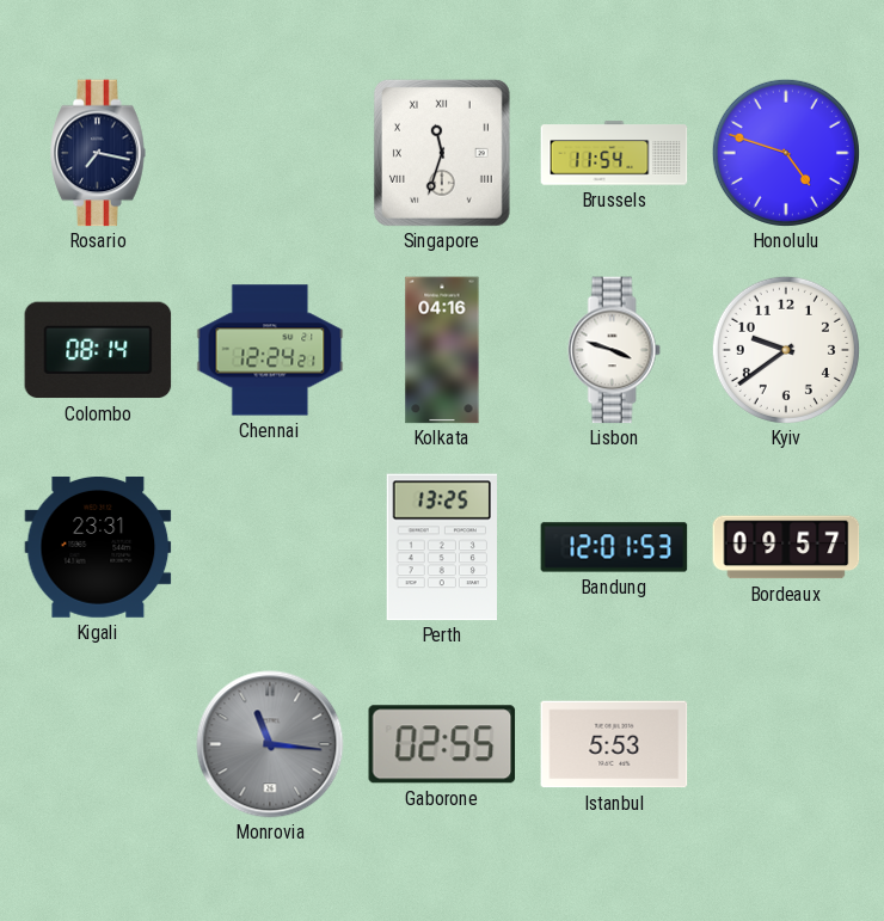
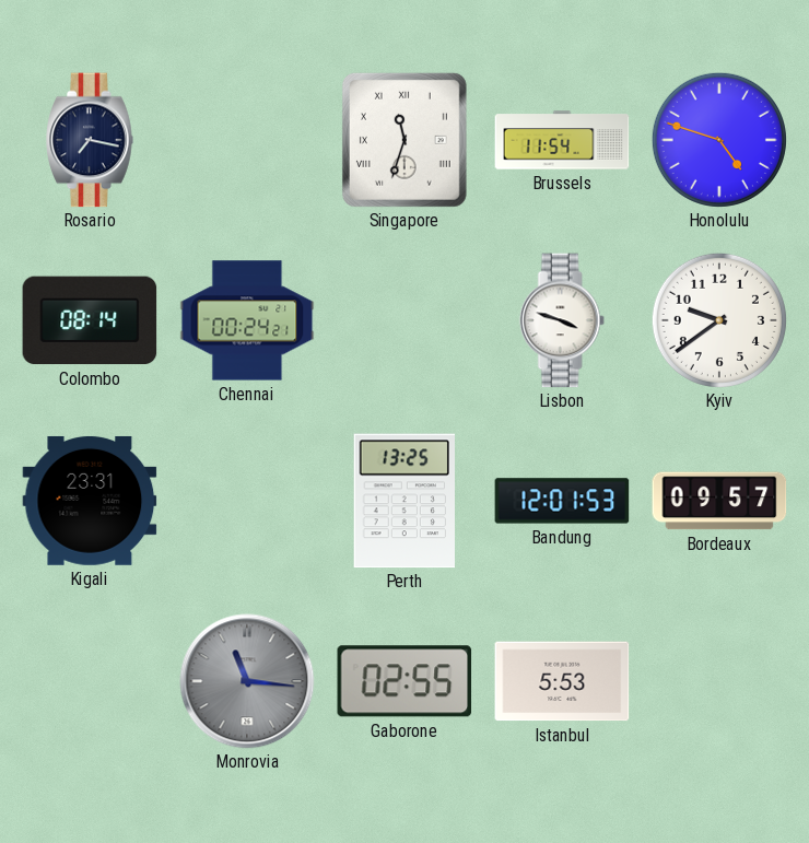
Chennai: 12:24 -> 00:24
Kolkata: 04:16 -> none
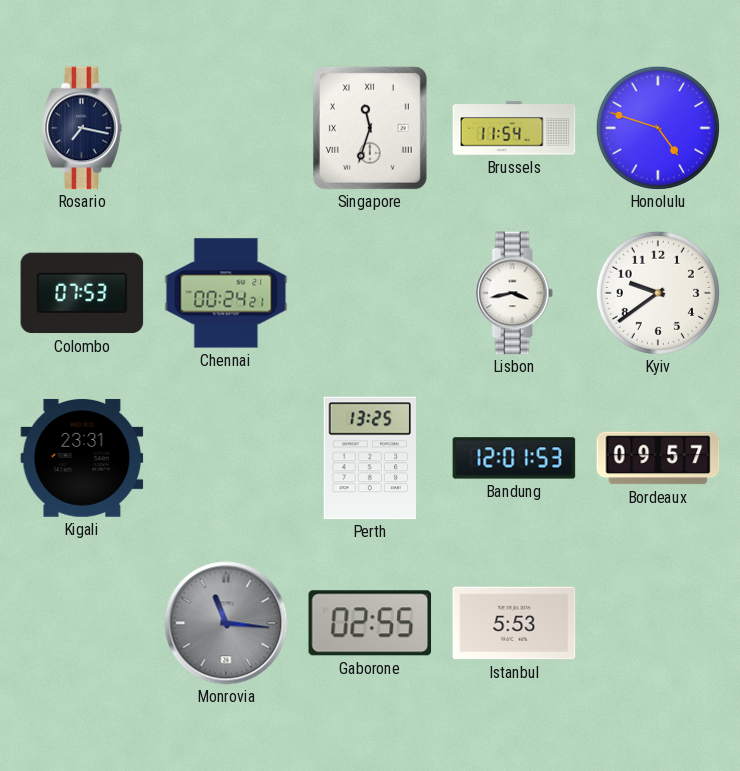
Colombo: 08:14 -> 07:53
Lisbon: 3:48 -> 3:43
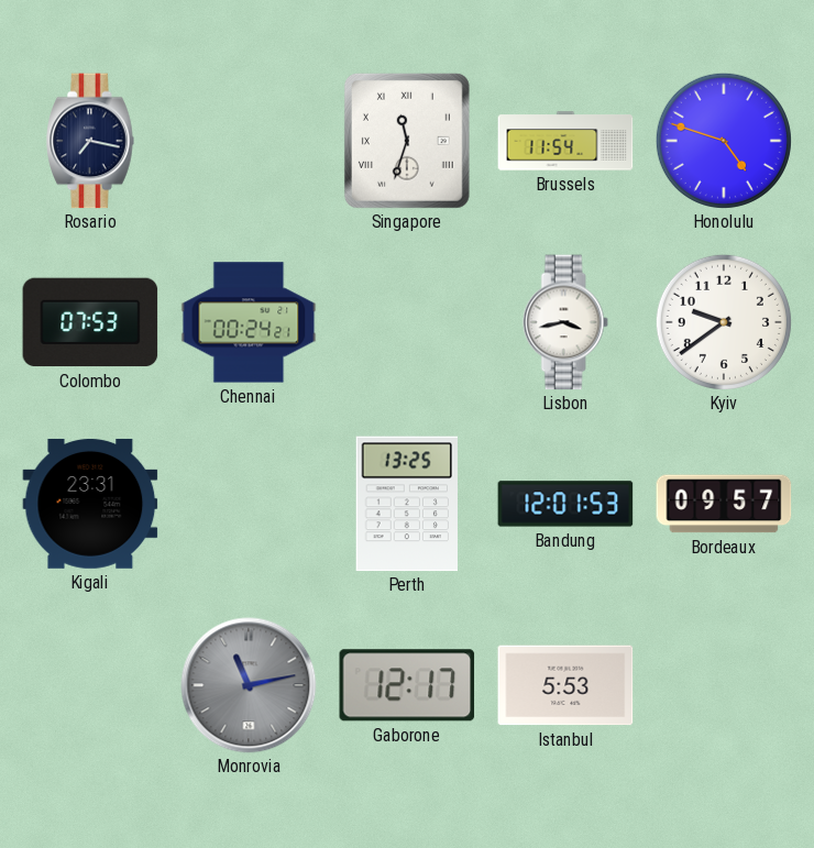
Monrovia: 11:16 -> 11:13
Gaborone: 02:55 -> 12:17
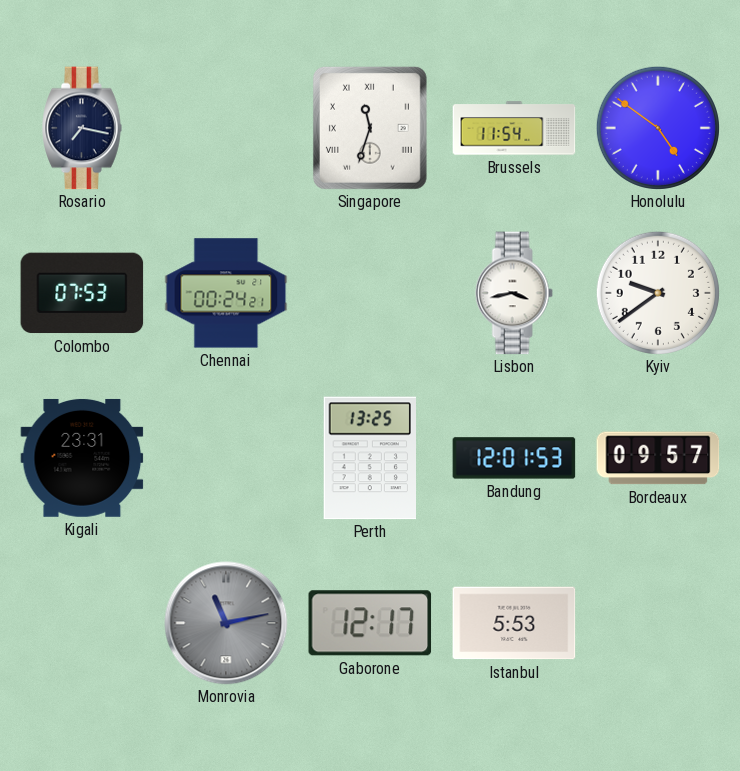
Honolulu: 4:48 -> 4:51
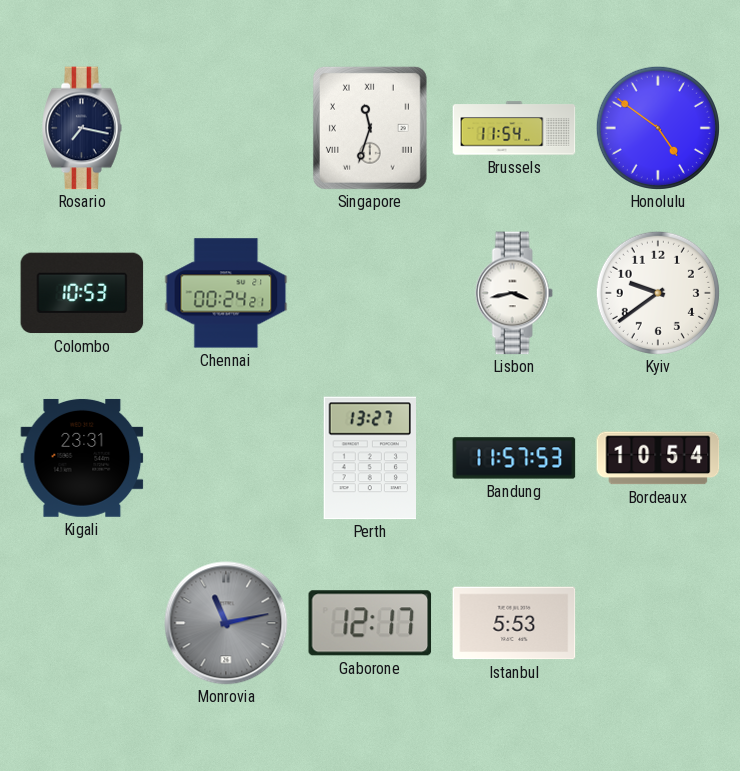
Colombo: 07:53 -> 10:53
Perth: 13:25 -> 13:27
Bandung: 12:01 -> 11:57
Bordeaux: 09:57 -> 10:54
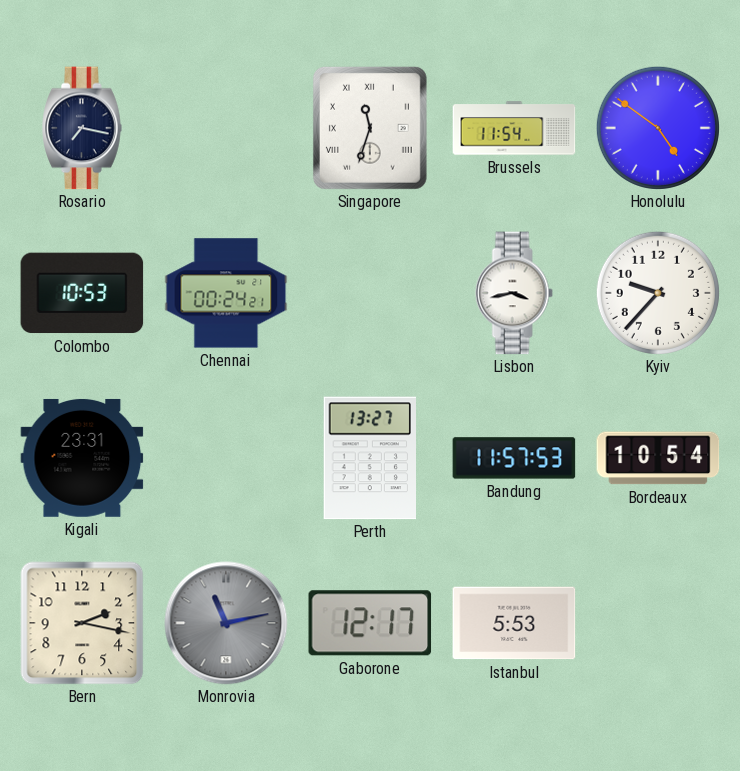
Kyiv: 9:39 -> 9:37
Bern: none -> 2:17
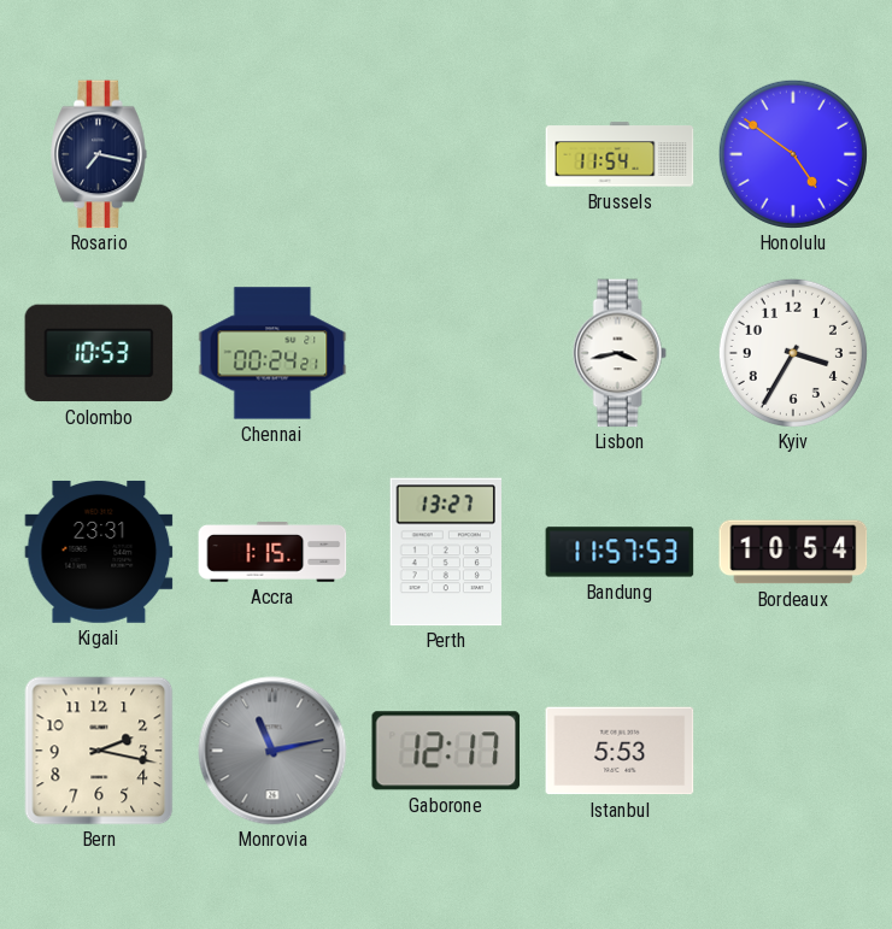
Singapore: 11:33 -> none
Kyiv: 9:37 -> 3:35
Accra: none -> 1:15
